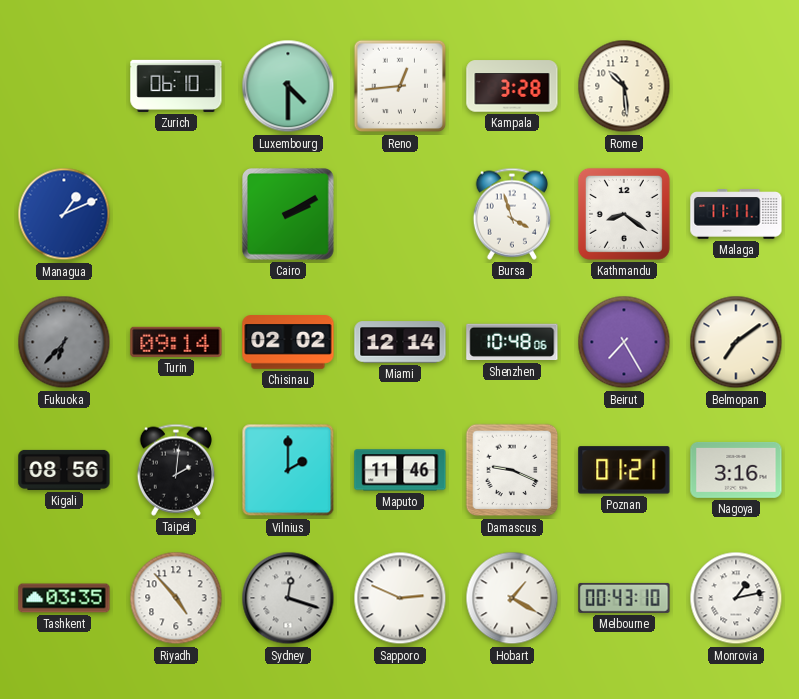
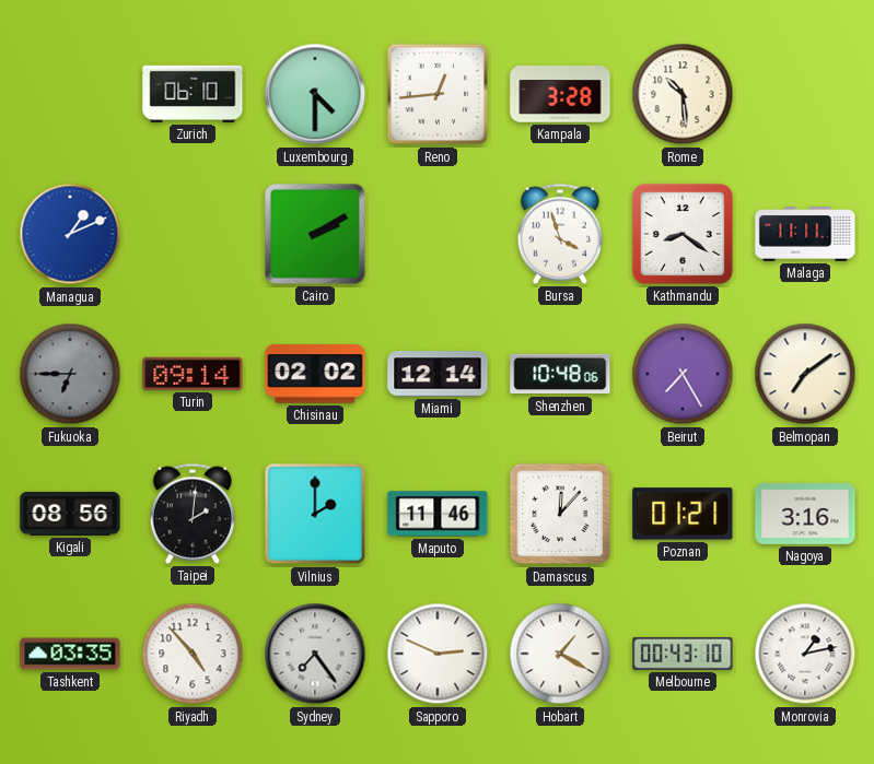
Fukuoka: 6:37 -> 6:45
Damascus: 9:19 -> 12:07
Sydney: 12:18 -> 7:24
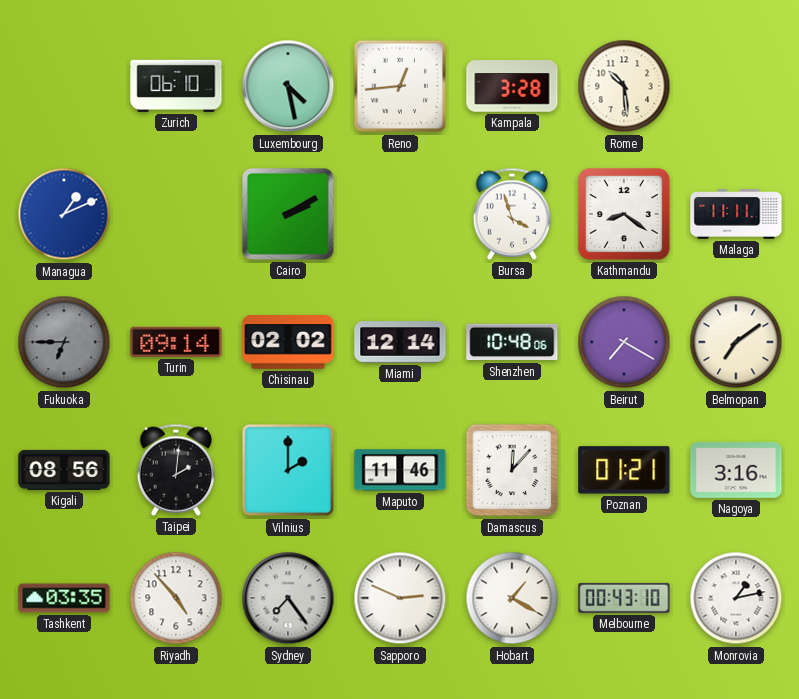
Luxembourg: 4:30 -> 4:28
Beirut: 7:25 -> 7:20
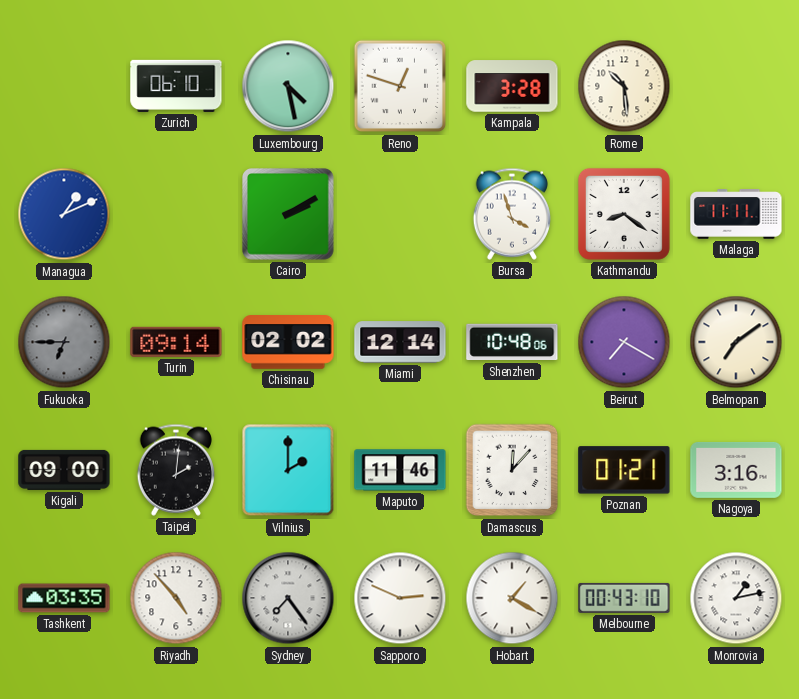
Reno: 12:44 -> 12:48
Kigali: 08:56 -> 09:00
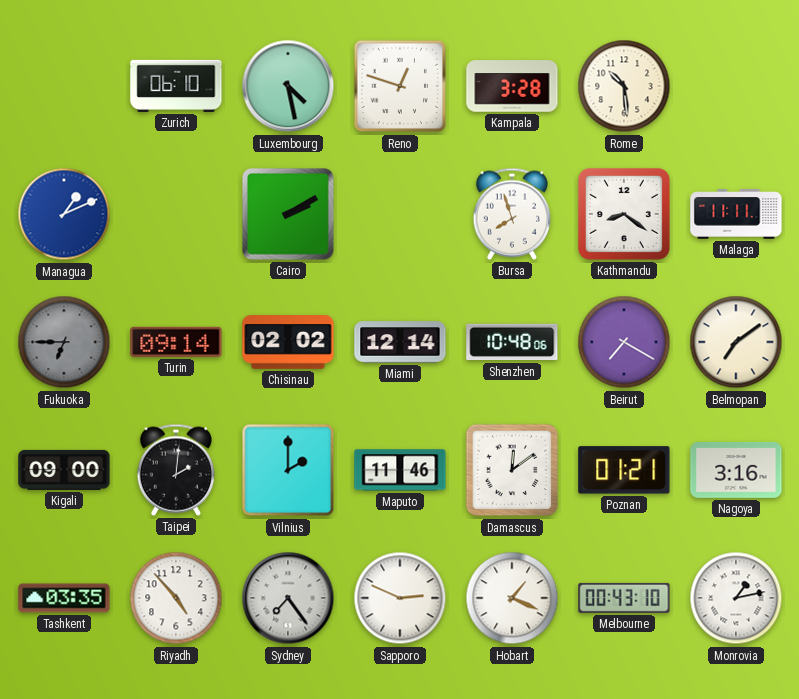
Bursa: 3:57 -> 7:57
Damascus: 12:07 -> 12:09
Hobart: 1:20 -> 1:19
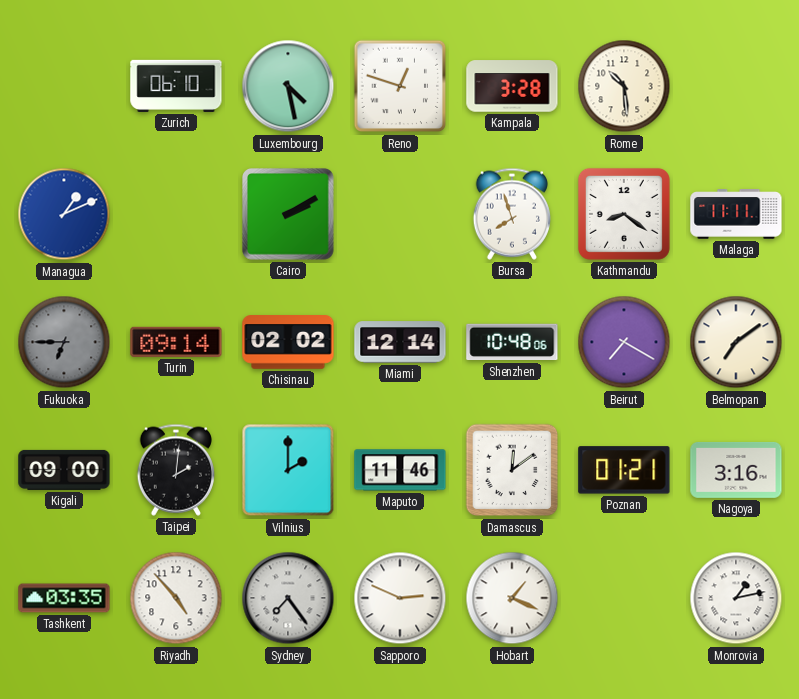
Melbourne: 00:43 -> none
